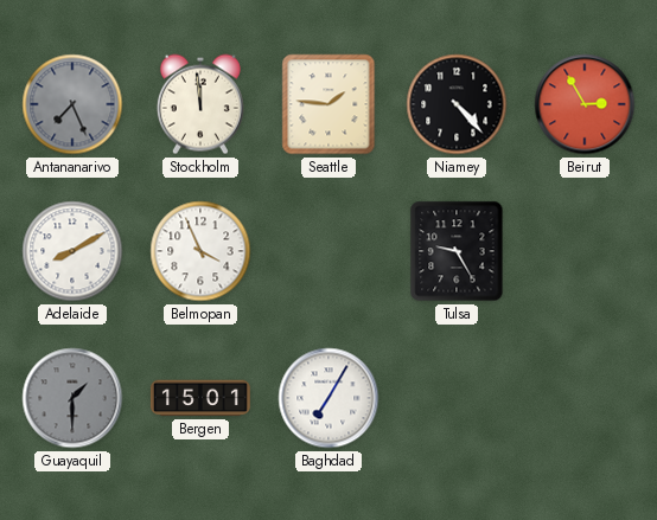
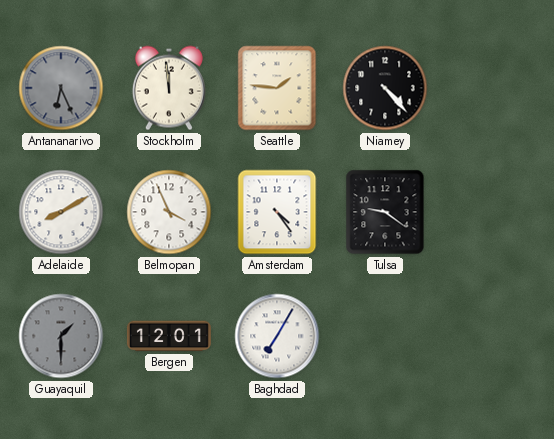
Antananarivo: 7:26 -> 6:26
Beirut: 2:55 -> none
Amsterdam: none -> 4:24
Tulsa: 9:25 -> 9:21
Bergen: 15:01 -> 12:01
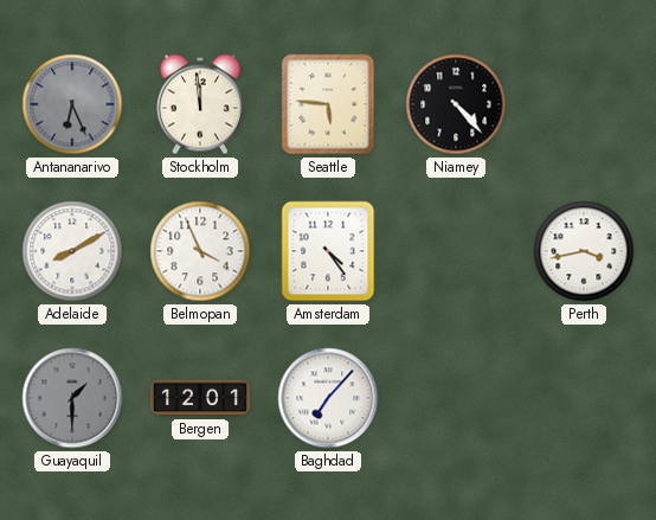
Seattle: 1:46 -> 5:46
Tulsa: 9:21 -> none
Perth: none -> 3:43
Baghdad: 7:05 -> 7:07
